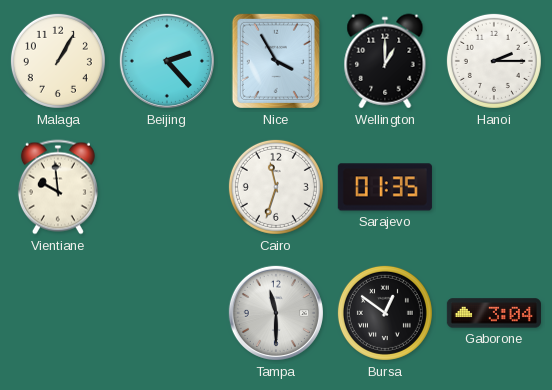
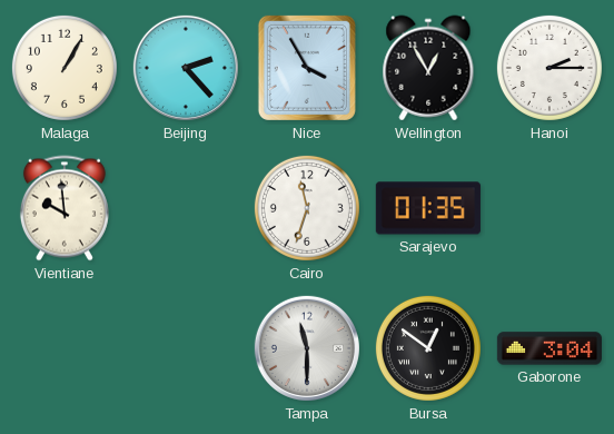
Wellington: 1:00 -> 12:55
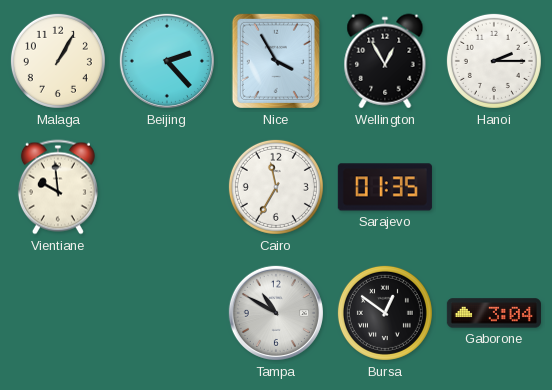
Cairo: 11:33 -> 11:35
Tampa: 11:30 -> 10:50
